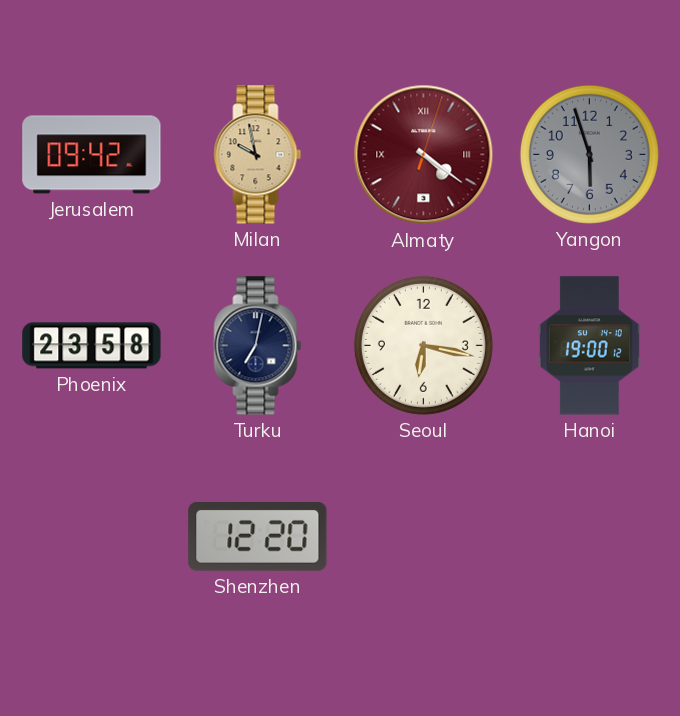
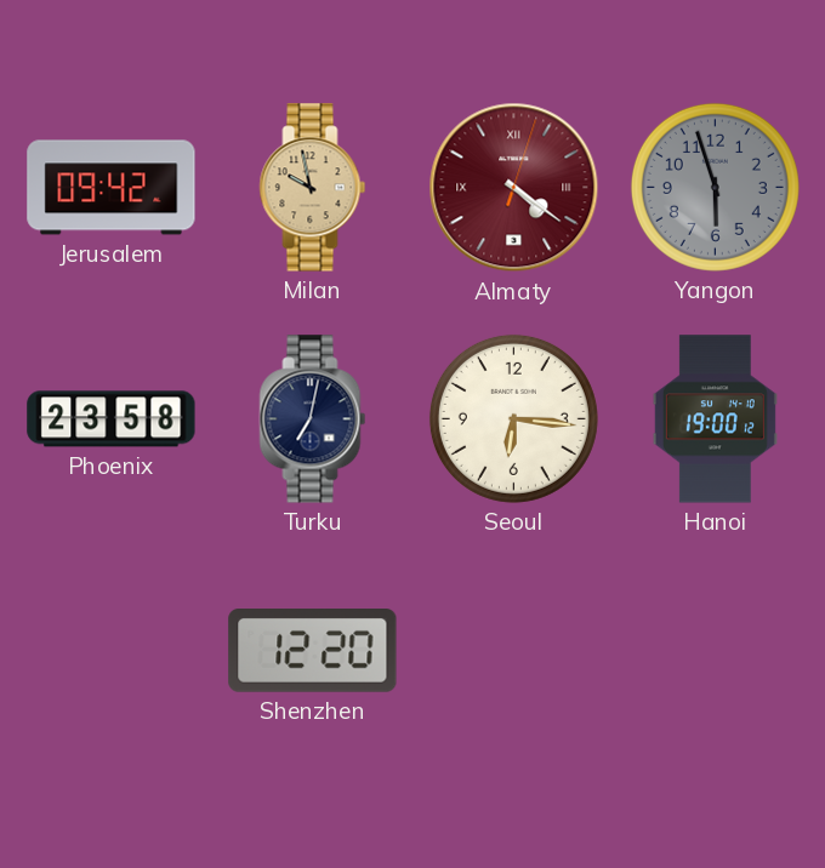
Seoul: 6:17 -> 6:16
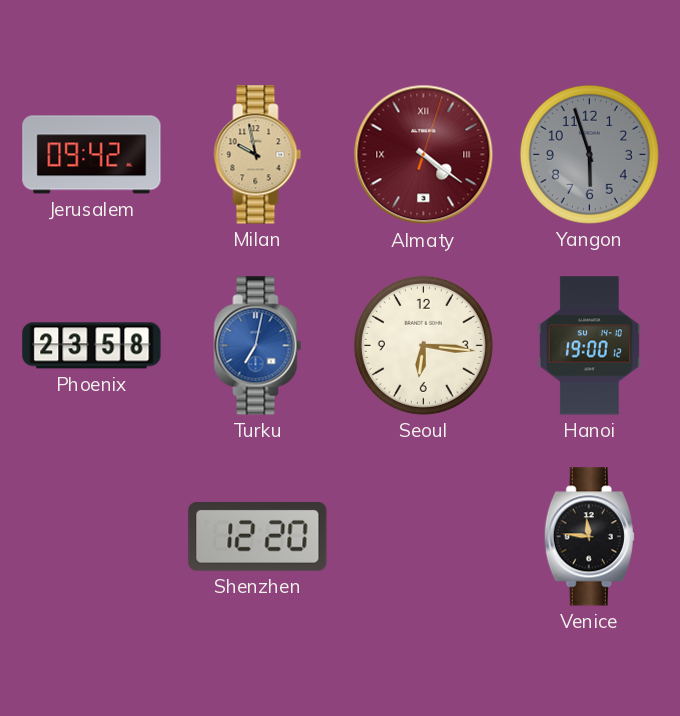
Turku dial: navy -> blue
Venice: none -> 11:46
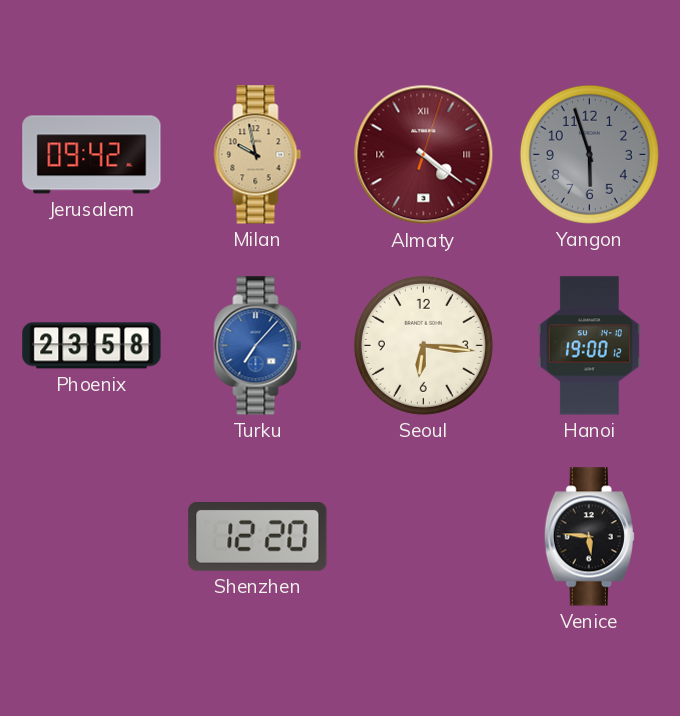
Turku: 7:02 -> 7:07
Venice: 11:46 -> 5:46
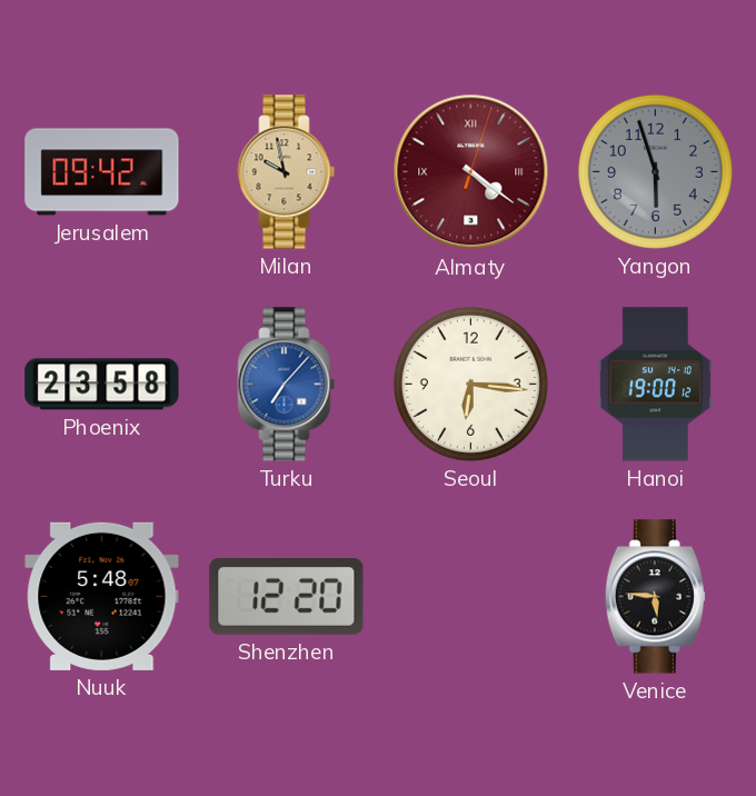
Nuuk: none -> 5:48
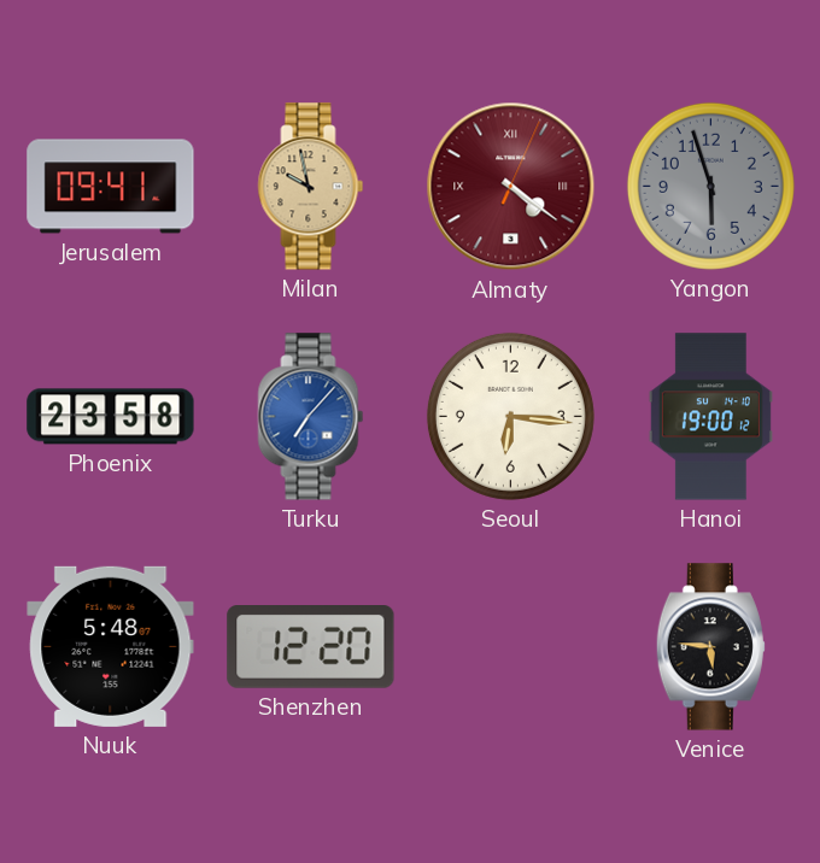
Jerusalem: 09:42 -> 09:41
Almaty: 4:21:03 -> 4:21:04
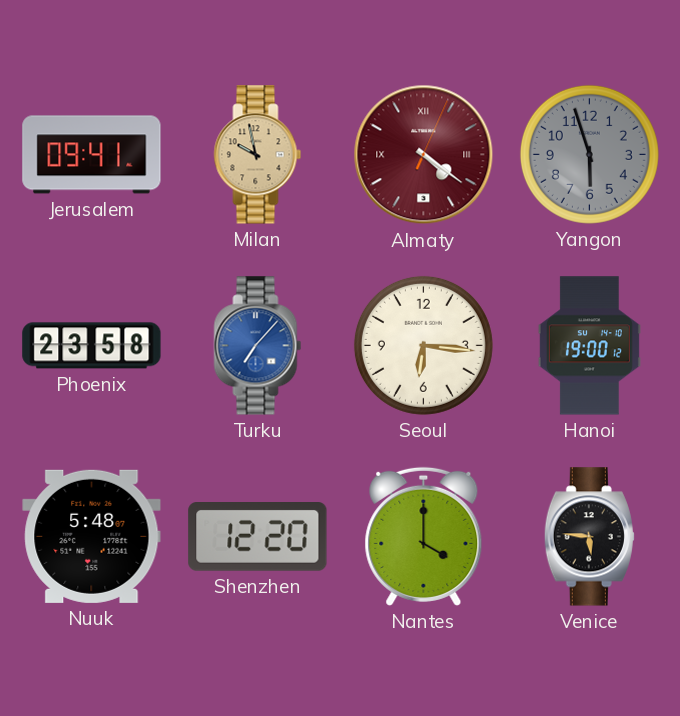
Nantes: none -> 4:00
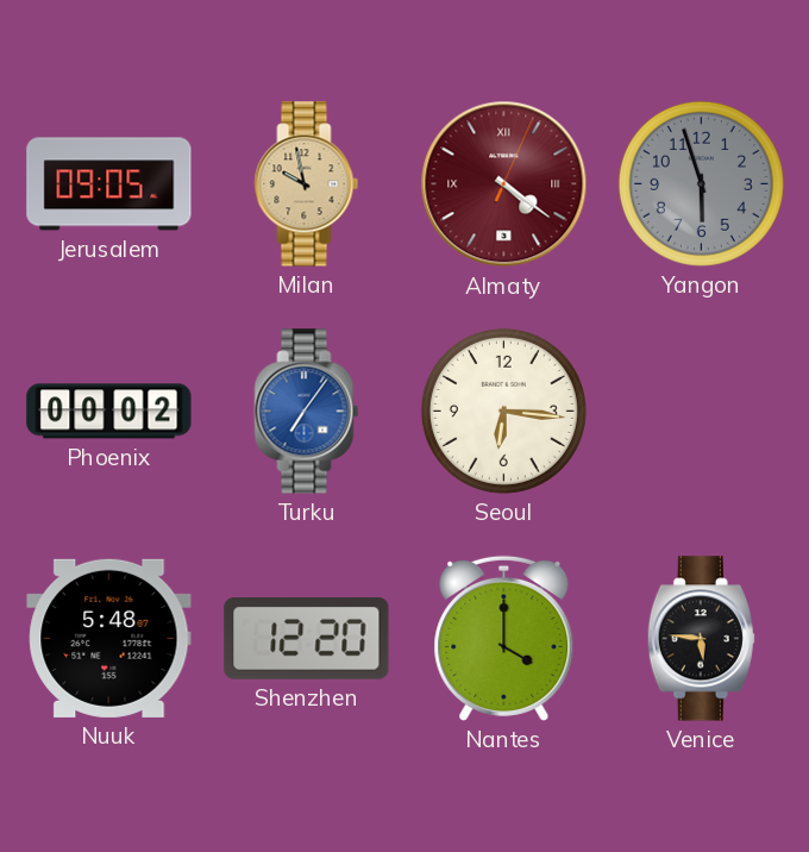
Jerusalem: 09:41 -> 09:05
Phoenix: 23:58 -> 00:02
Turku: 7:07 -> 7:06
Hanoi: 19:00 -> none
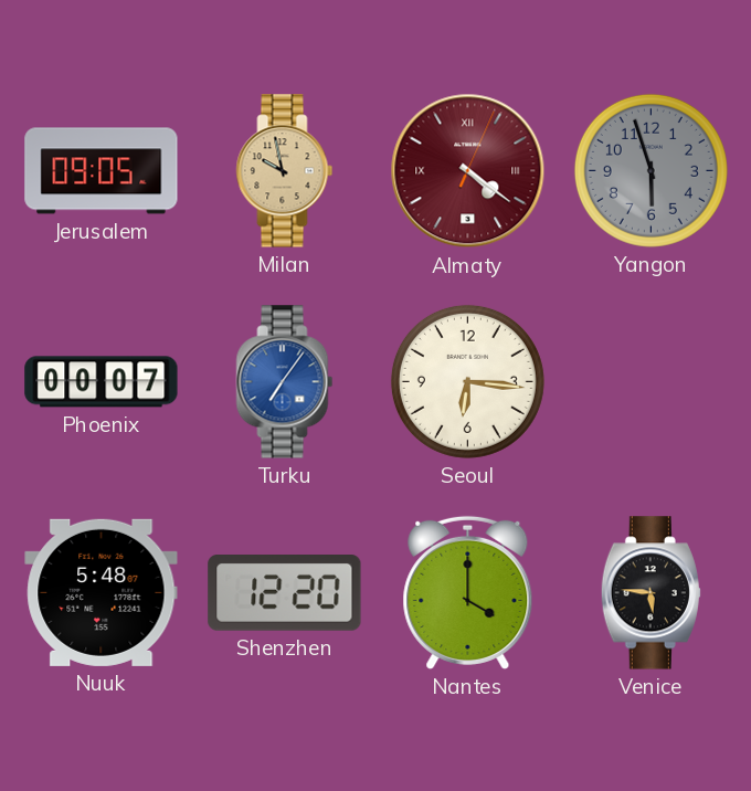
Phoenix: 00:02 -> 00:07
